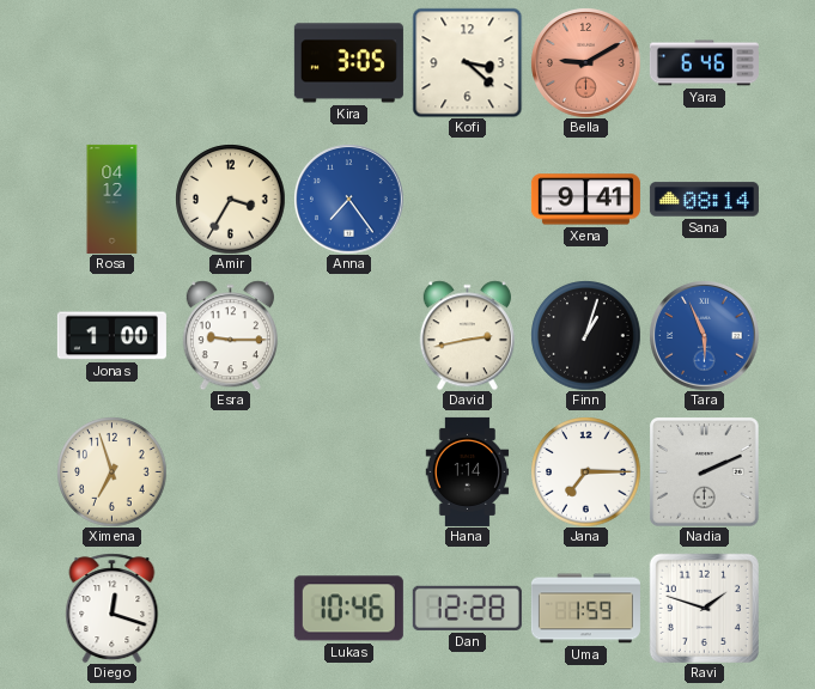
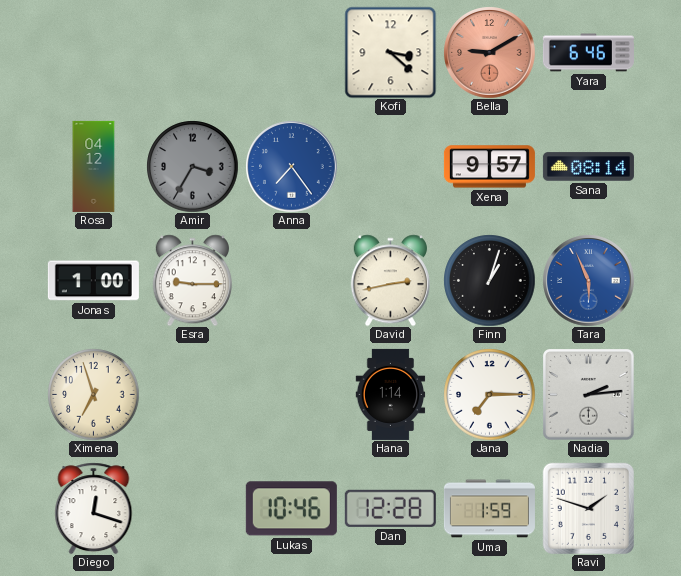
Kira: 3:05 -> none
Amir dial: cream -> grey
Xena: 9:41 -> 9:57
Nadia: 2:11 -> 2:14
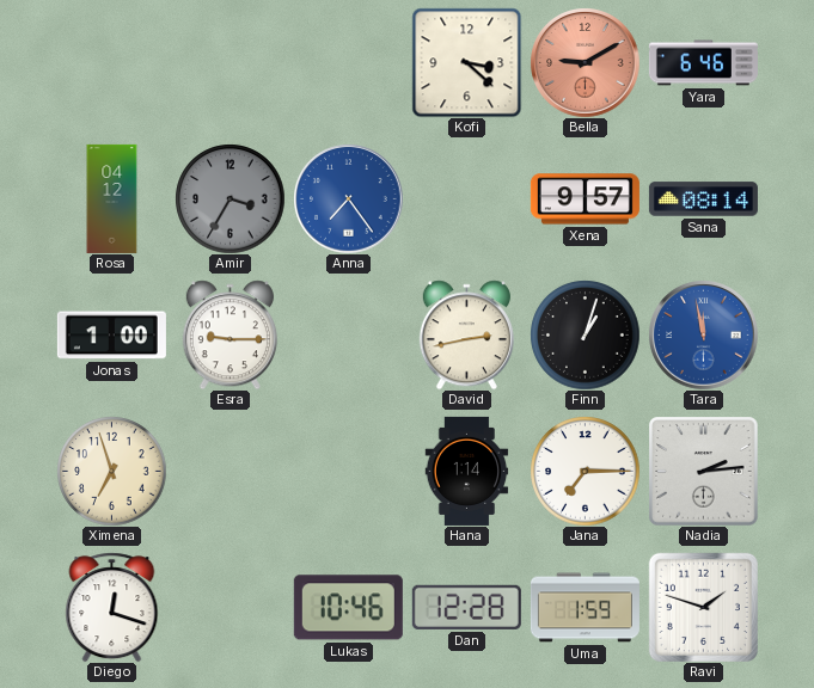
Tara: 5:56 -> 11:58
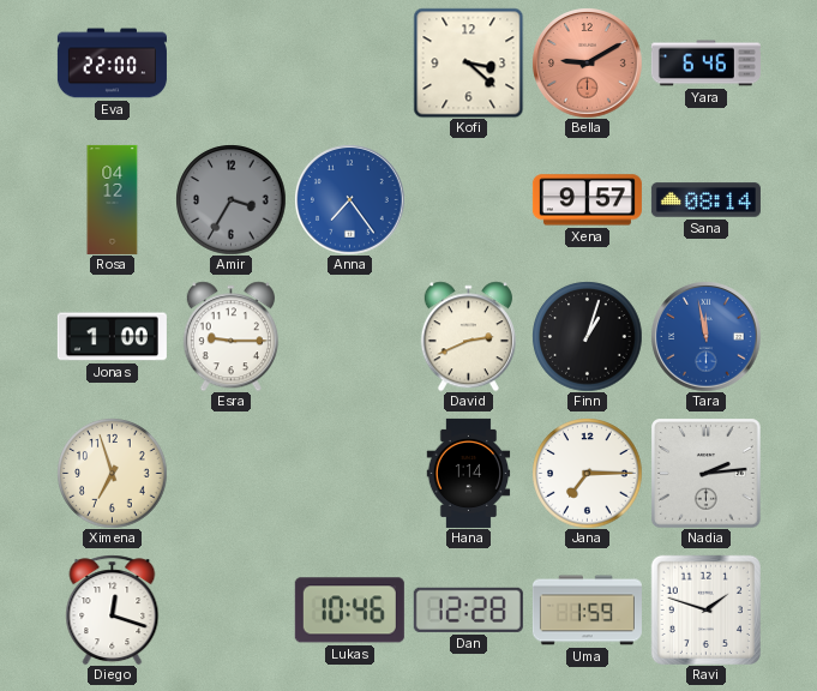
Eva: none -> 22:00
David: 2:43 -> 2:41
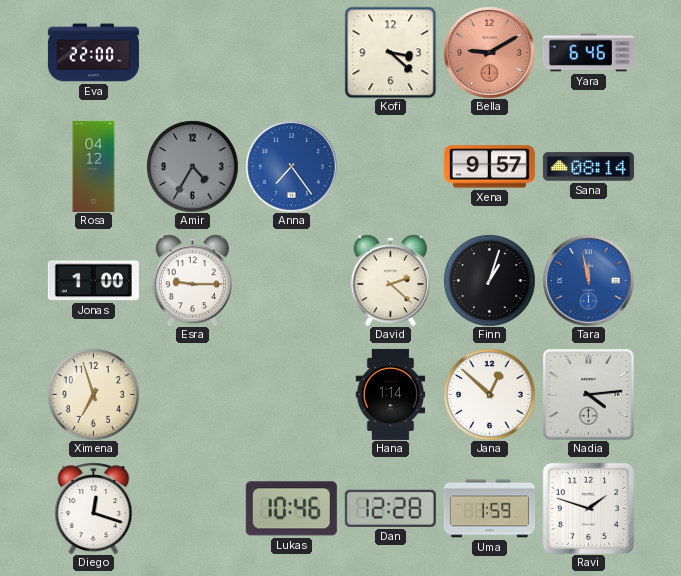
Amir: 3:35 -> 4:35
David: 2:41 -> 2:22
Jana: 7:15 -> 12:52
Nadia: 2:14 -> 4:14
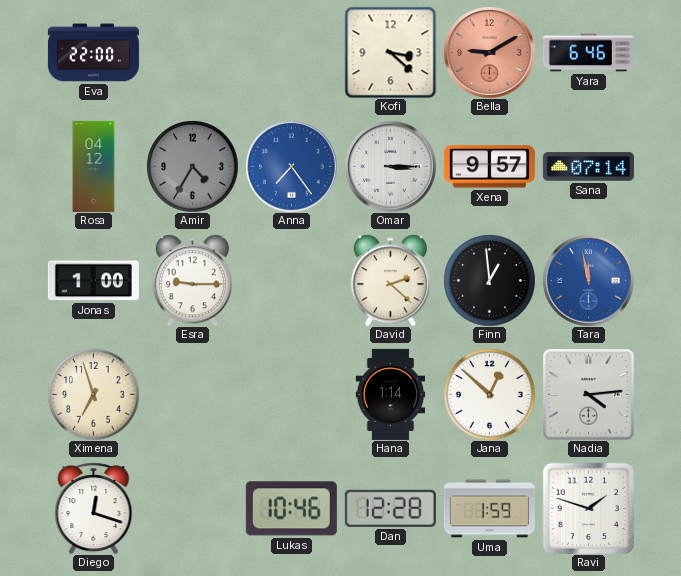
Omar: none -> 3:15
Sana: 08:14 -> 07:14
Finn: 1:03 -> 12:59
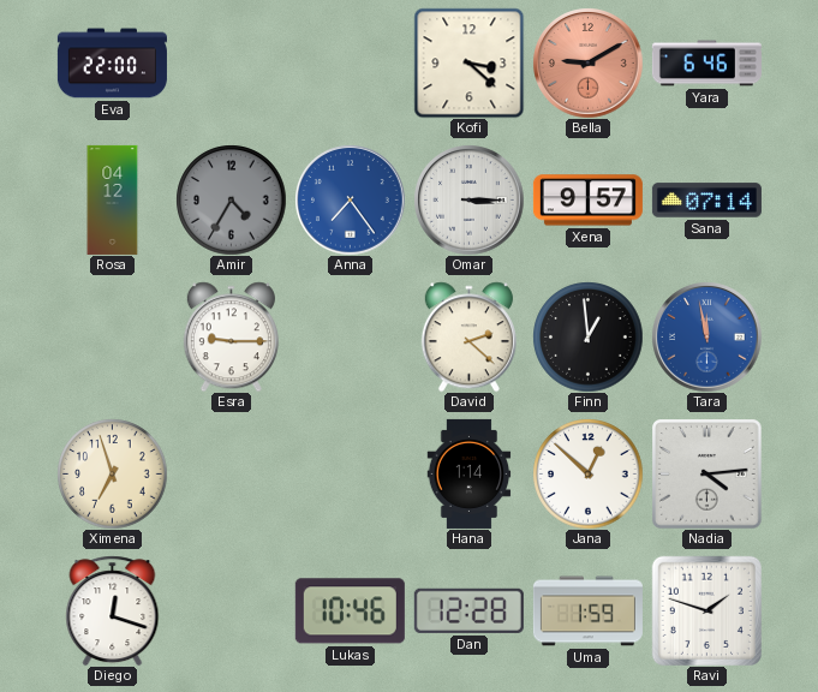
Jonas: 1:00 -> none
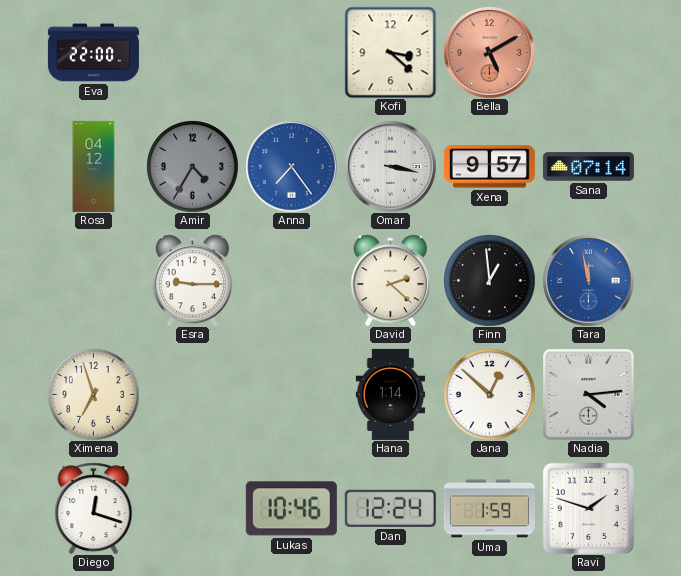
Bella: 9:10 -> 5:10
Yara: 6:46 -> none
Omar: 3:15 -> 3:17
Dan: 12:28 -> 12:24
